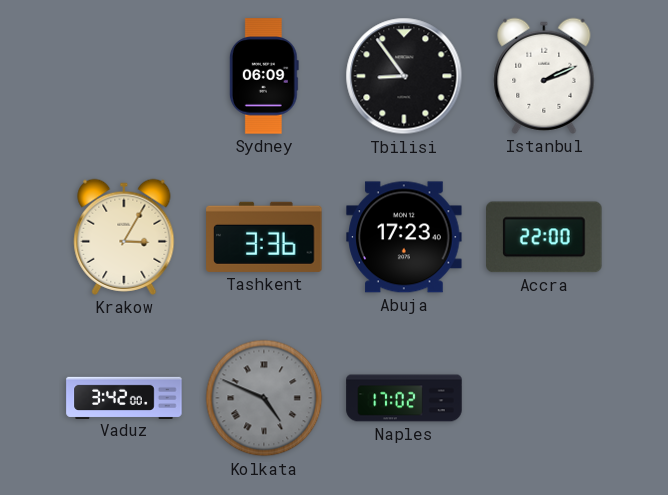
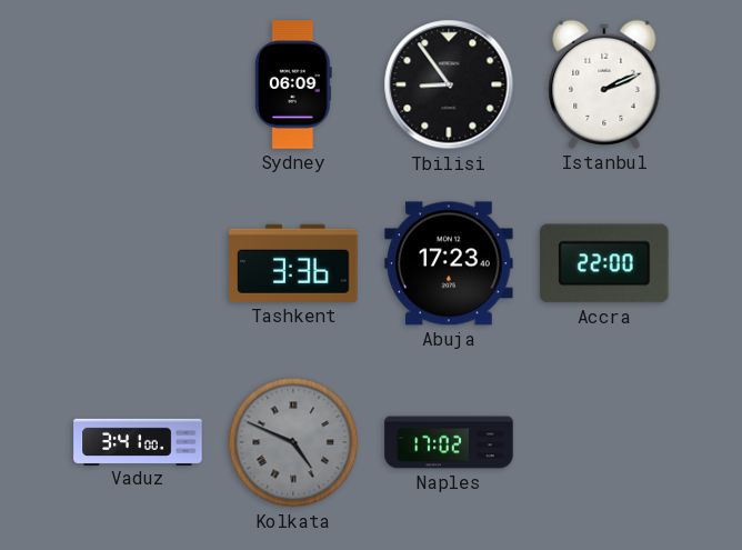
Krakow: 3:05 -> none
Vaduz: 3:42 -> 3:41
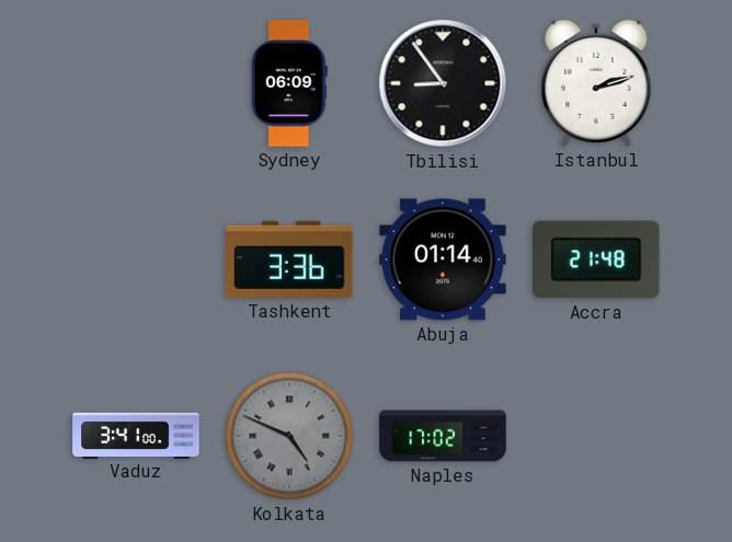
Istanbul: 2:11 -> 2:12
Abuja: 17:23 -> 01:14
Accra: 22:00 -> 21:48
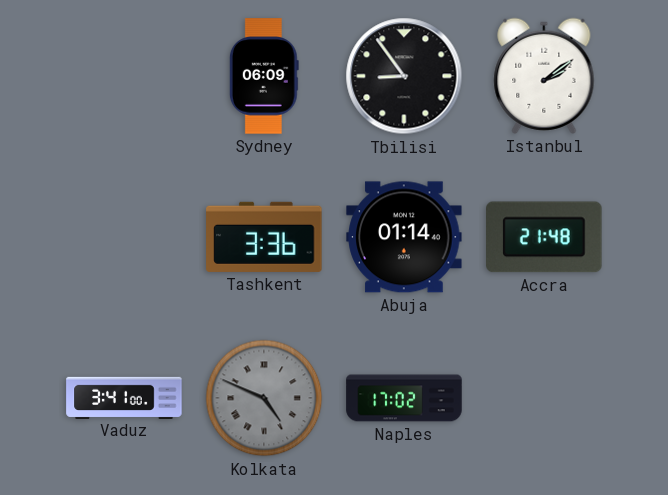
Istanbul: 2:12 -> 2:09
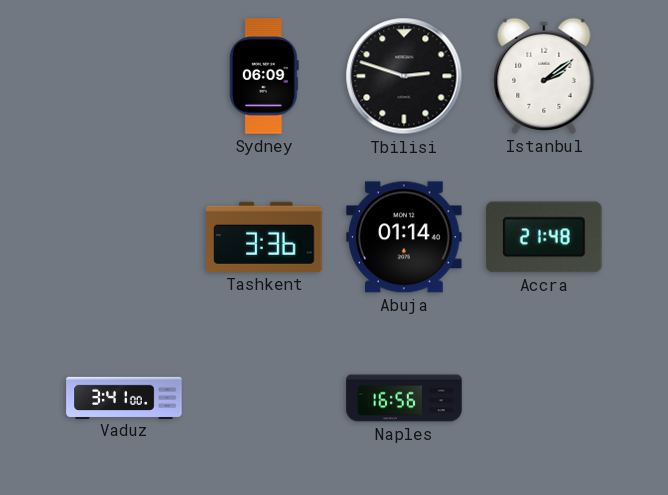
Tbilisi: 8:54 -> 2:48
Kolkata: 4:49 -> none
Naples: 17:02 -> 16:56
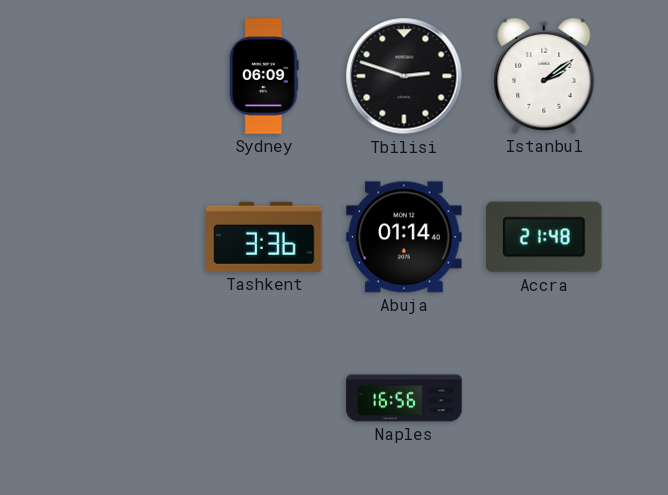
Vaduz: 3:41 -> none
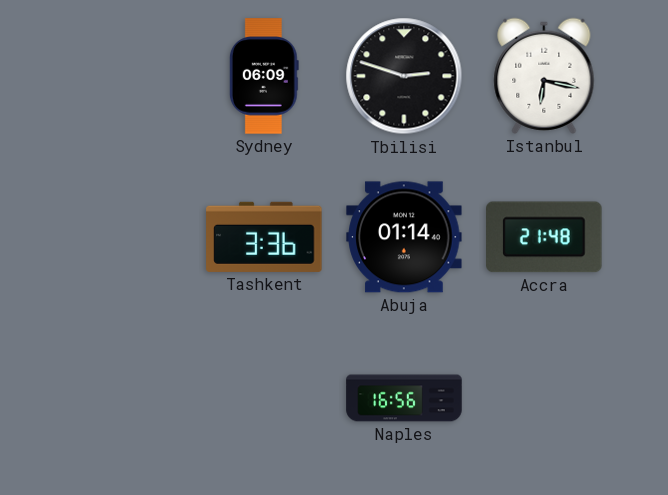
Istanbul: 2:09 -> 6:17
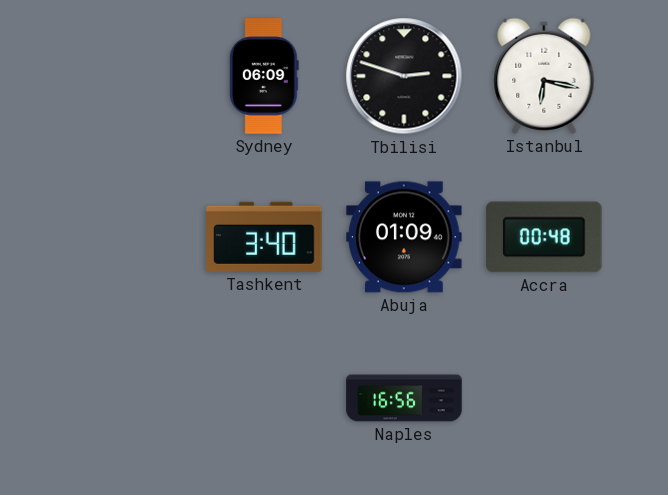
Tashkent: 3:36 -> 3:40
Abuja: 01:14 -> 01:09
Accra: 21:48 -> 00:48
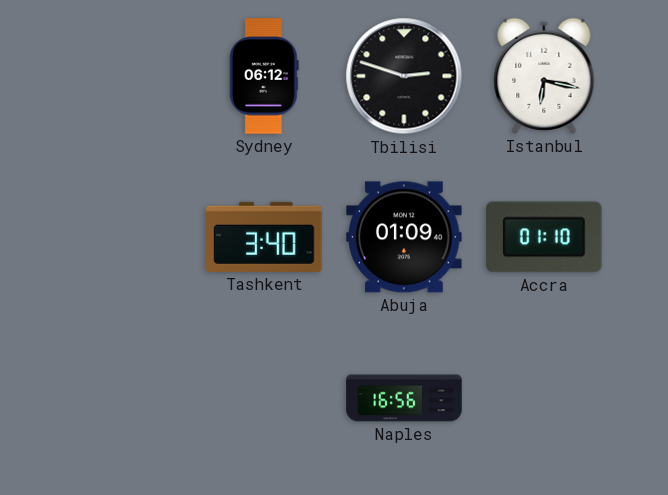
Sydney: 06:09 -> 06:12
Accra: 00:48 -> 01:10
